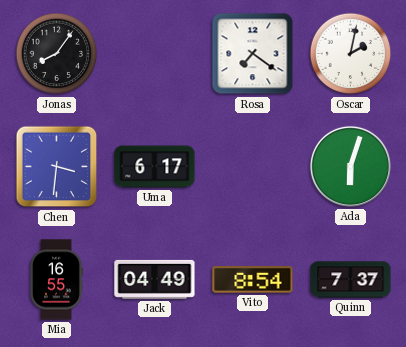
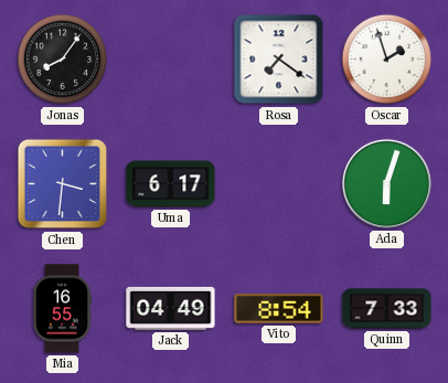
Oscar: 2:02 -> 1:57
Quinn: 7:37 -> 7:33
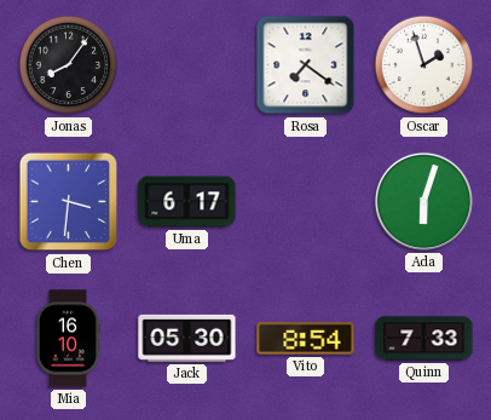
Mia: 16:55 -> 16:10
Jack: 04:49 -> 05:30
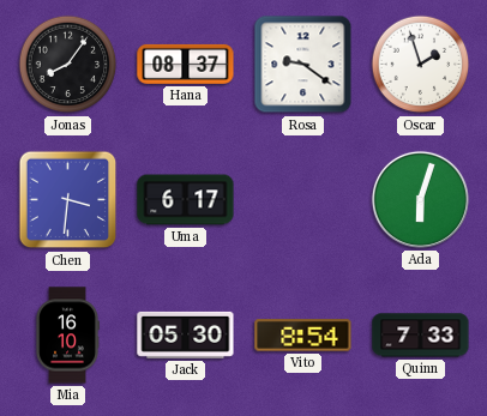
Hana: none -> 08:37
Rosa: 7:21 -> 9:21
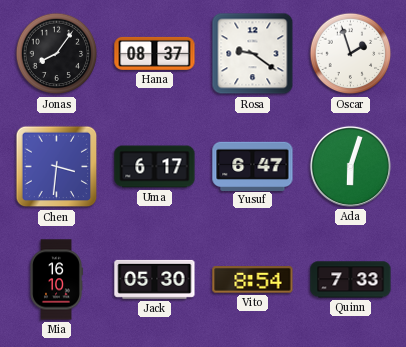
Yusuf: none -> 6:47
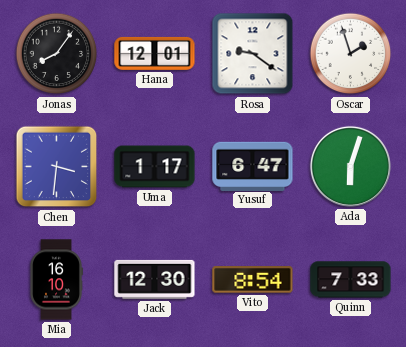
Hana: 08:37 -> 12:01
Uma: 6:17 -> 1:17
Jack: 05:30 -> 12:30
